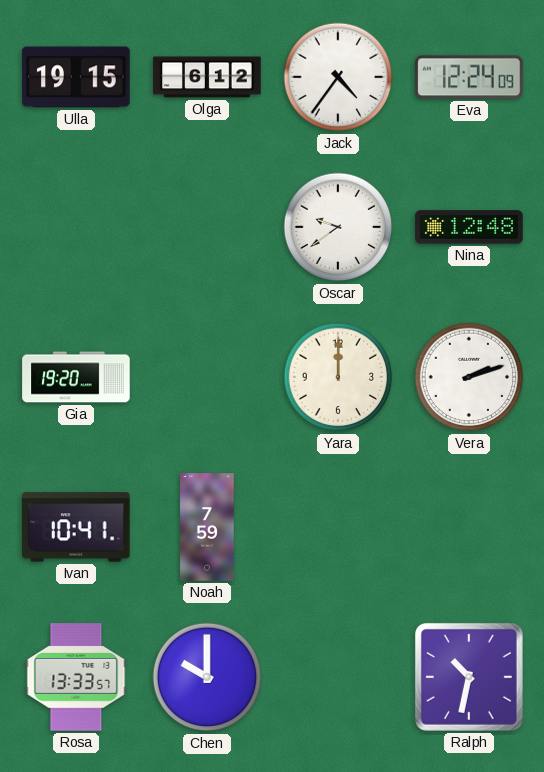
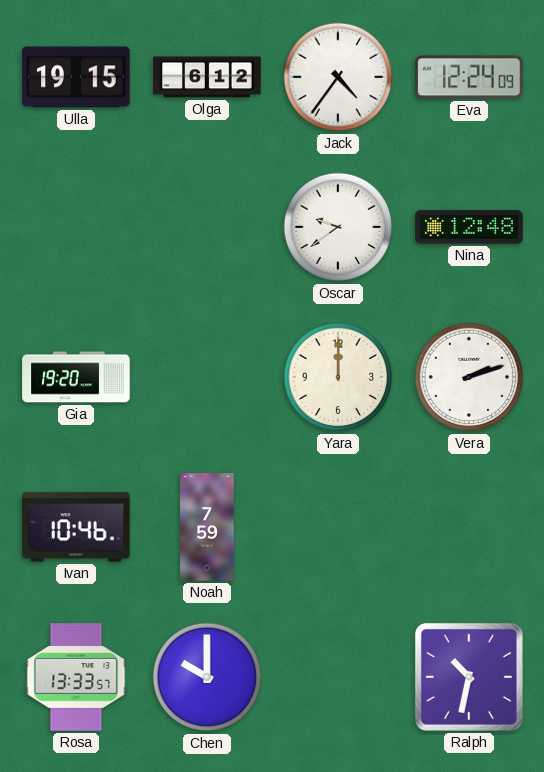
Ivan: 10:41 -> 10:46
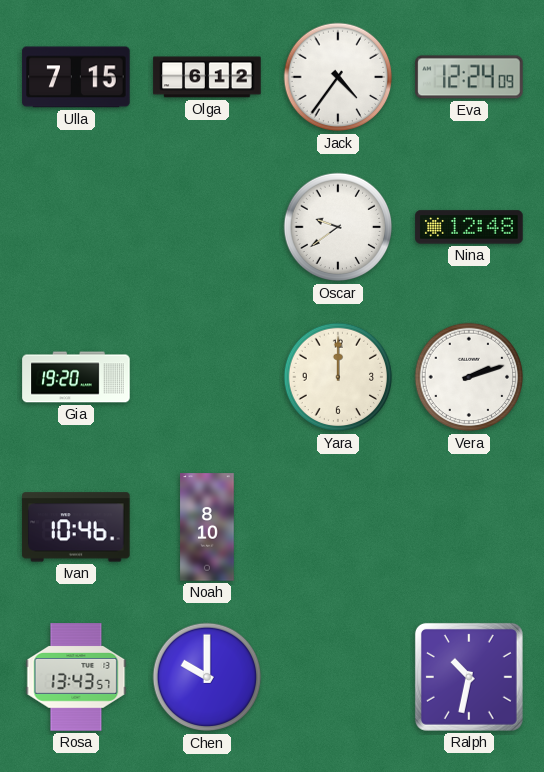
Ulla: 19:15 -> 7:15
Noah: 7:59 -> 8:10
Rosa: 13:33 -> 13:43
